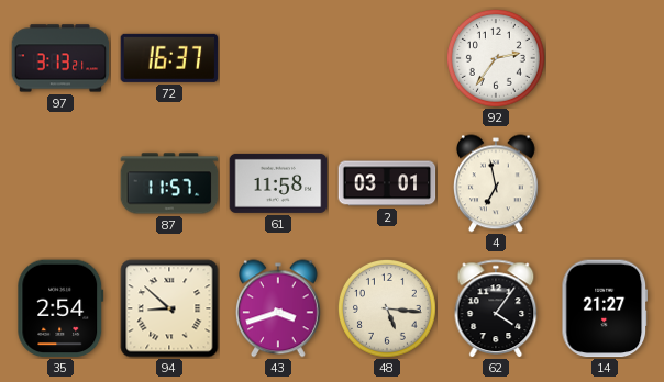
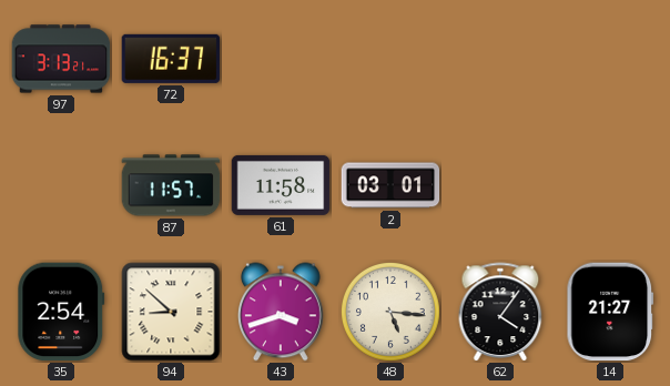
92: 2:36 -> none
4: 6:58 -> none
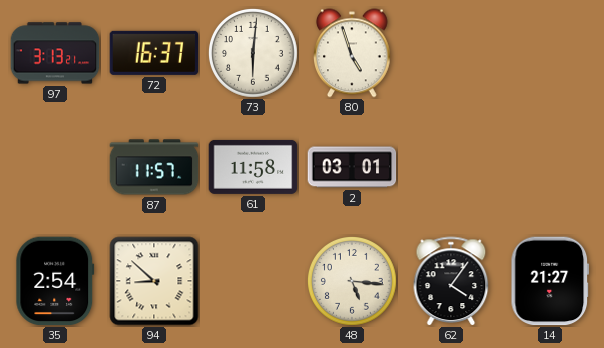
73: none -> 6:01
80: none -> 4:57
43: 3:42 -> none
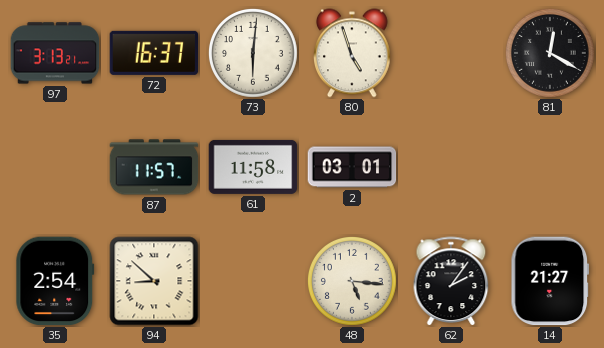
81: none -> 12:20
62: 4:06 -> 2:06
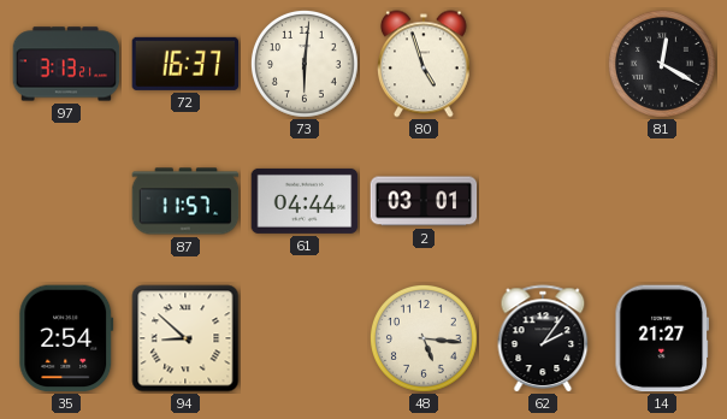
61: 11:58 -> 04:44
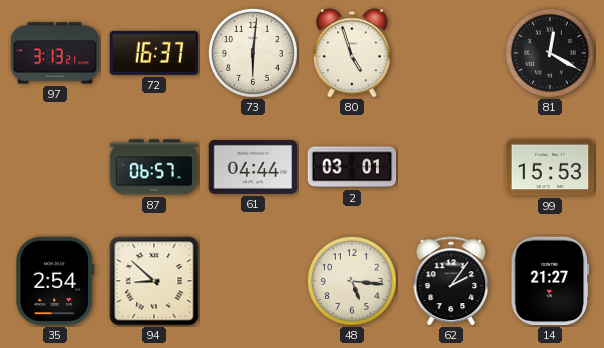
87: 11:57 -> 06:57
99: none -> 15:53
